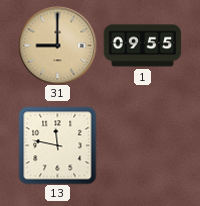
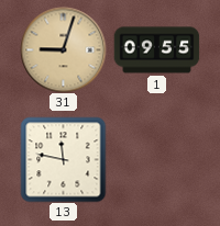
31: 9:00 -> 9:03
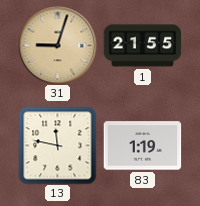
1: 09:55 -> 21:55
83: none -> 1:19
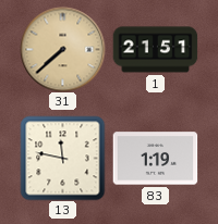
31: 9:03 -> 7:38
1: 21:55 -> 21:51
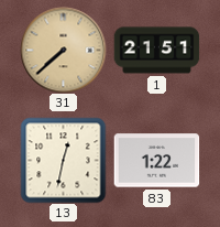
13: 11:47 -> 12:32
83: 1:19 -> 1:22
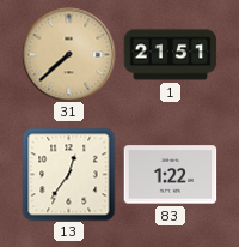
13: 12:32 -> 12:36
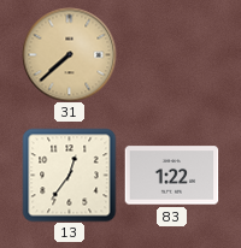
1: 21:51 -> none
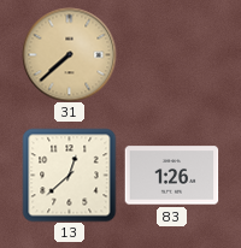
13: 12:36 -> 12:38
83: 1:22 -> 1:26
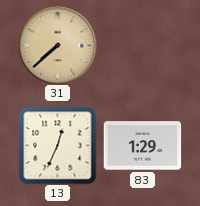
13: 12:38 -> 12:34
83: 1:26 -> 1:29
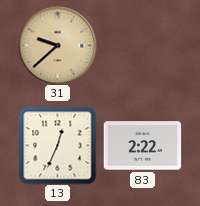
31: 7:38 -> 9:38
83: 1:29 -> 2:22
